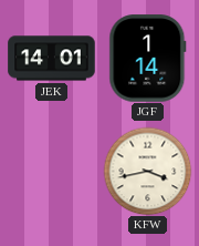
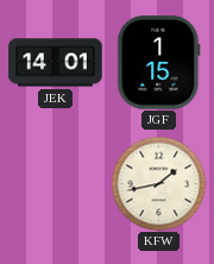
JGF: 1:14 -> 1:15
KFW: 3:43 -> 1:43
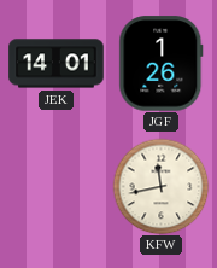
JGF: 1:15 -> 1:26
KFW: 1:43 -> 11:43
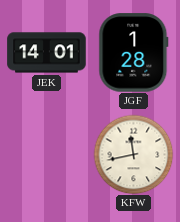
JGF: 1:26 -> 1:28
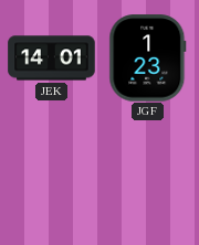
JGF: 1:28 -> 1:23
KFW: 11:43 -> none
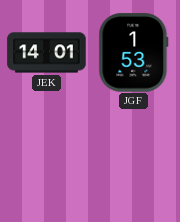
JGF: 1:23 -> 1:53
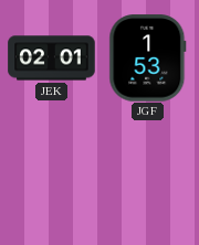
JEK: 14:01 -> 02:01
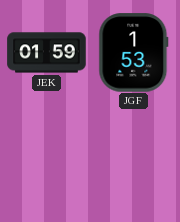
JEK: 02:01 -> 01:59
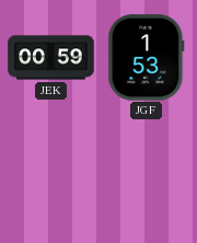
JEK: 01:59 -> 00:59
